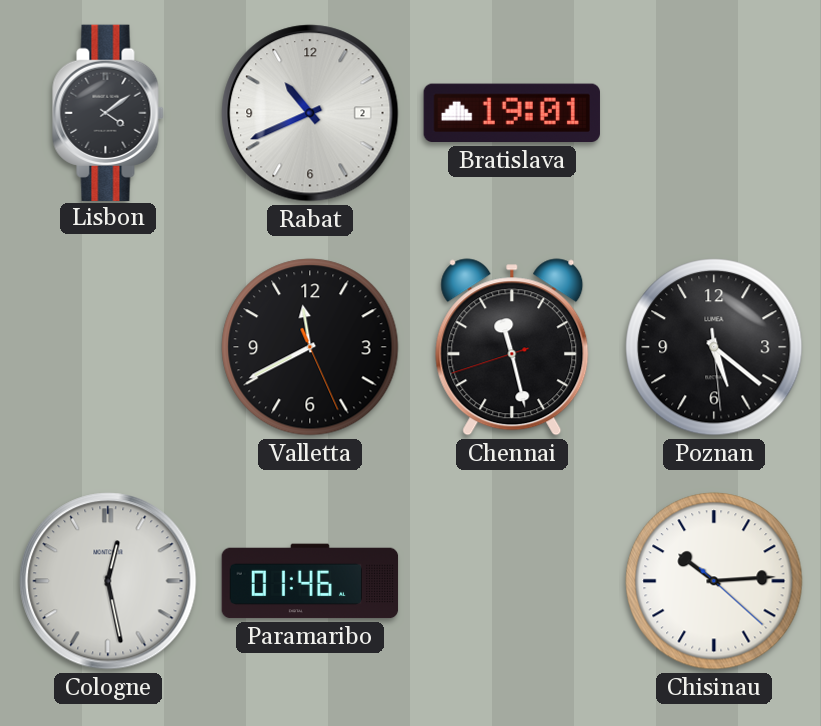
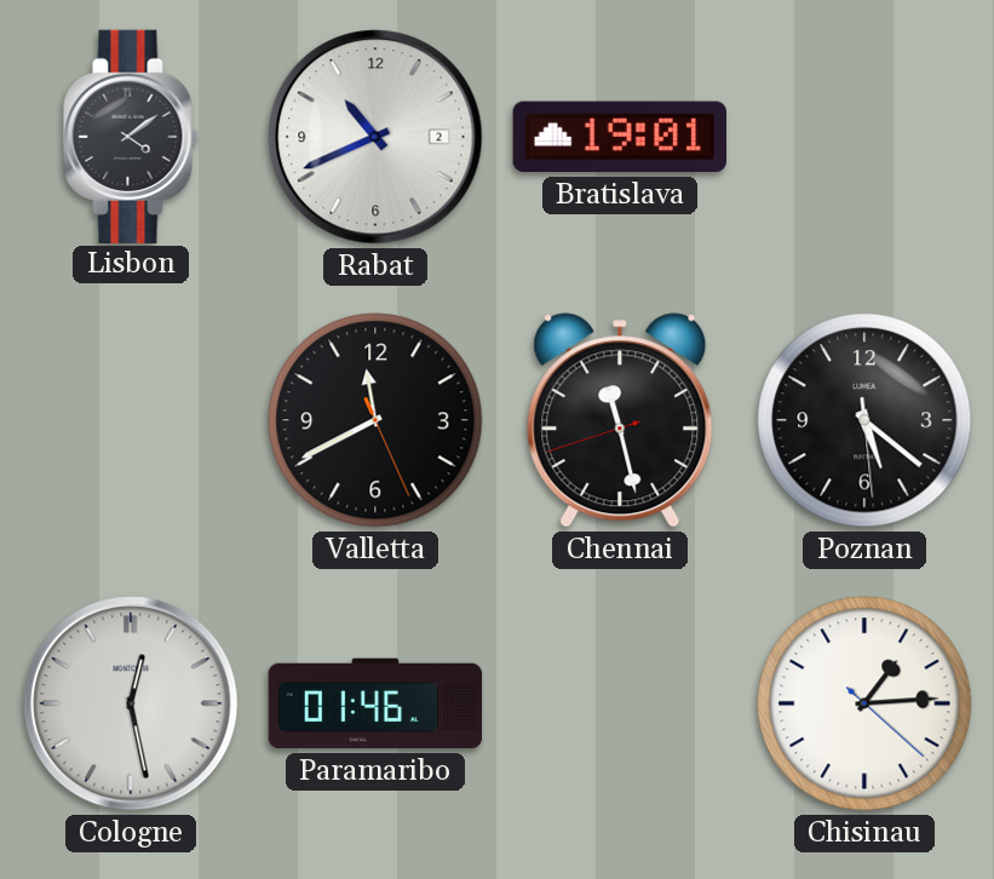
Chisinau: 10:14 -> 1:14
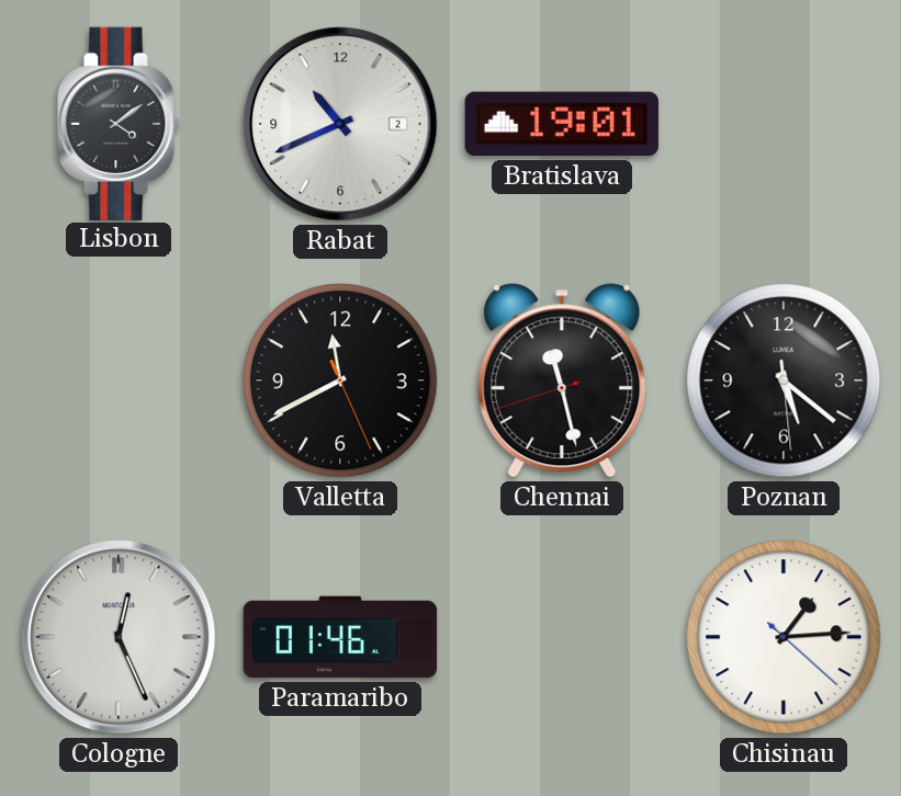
Cologne: 12:28 -> 12:26
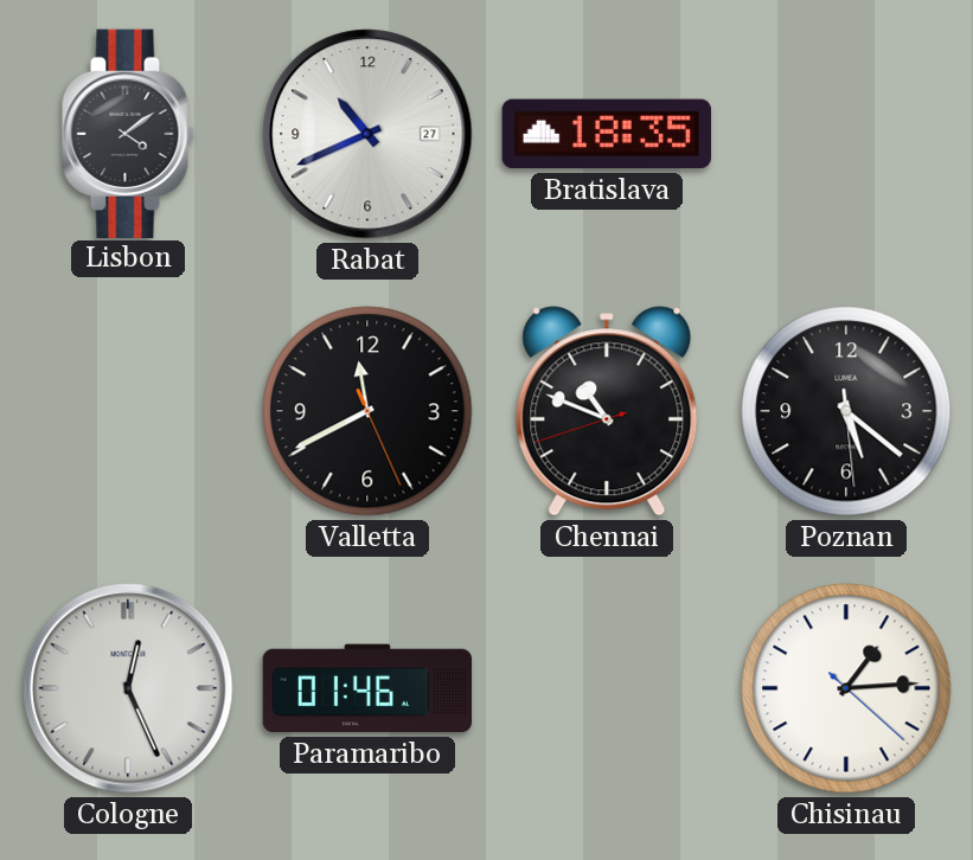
Rabat date: 2 -> 27
Bratislava: 19:01 -> 18:35
Chennai: 11:27 -> 10:48
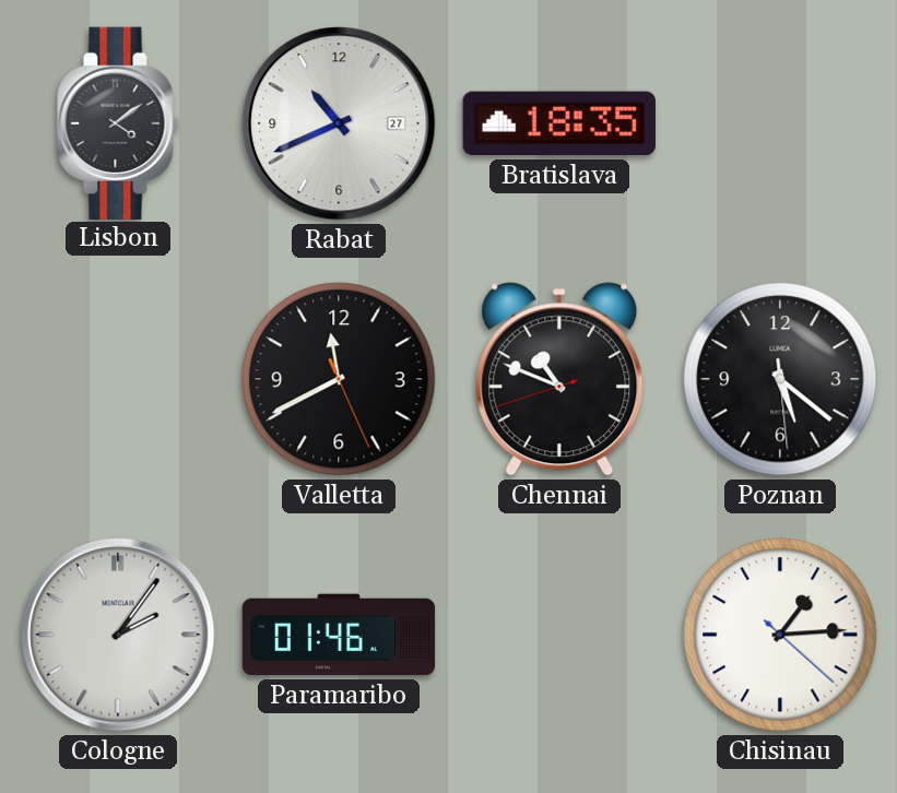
Cologne: 12:26 -> 2:06
